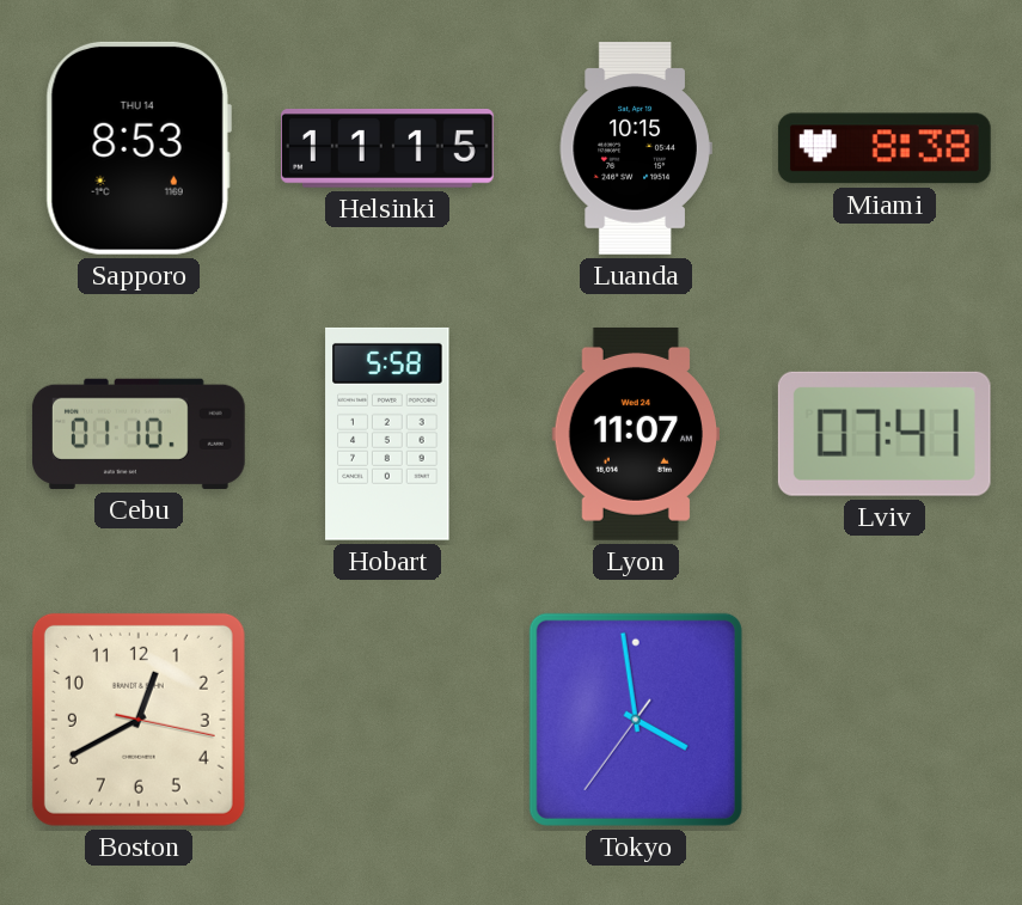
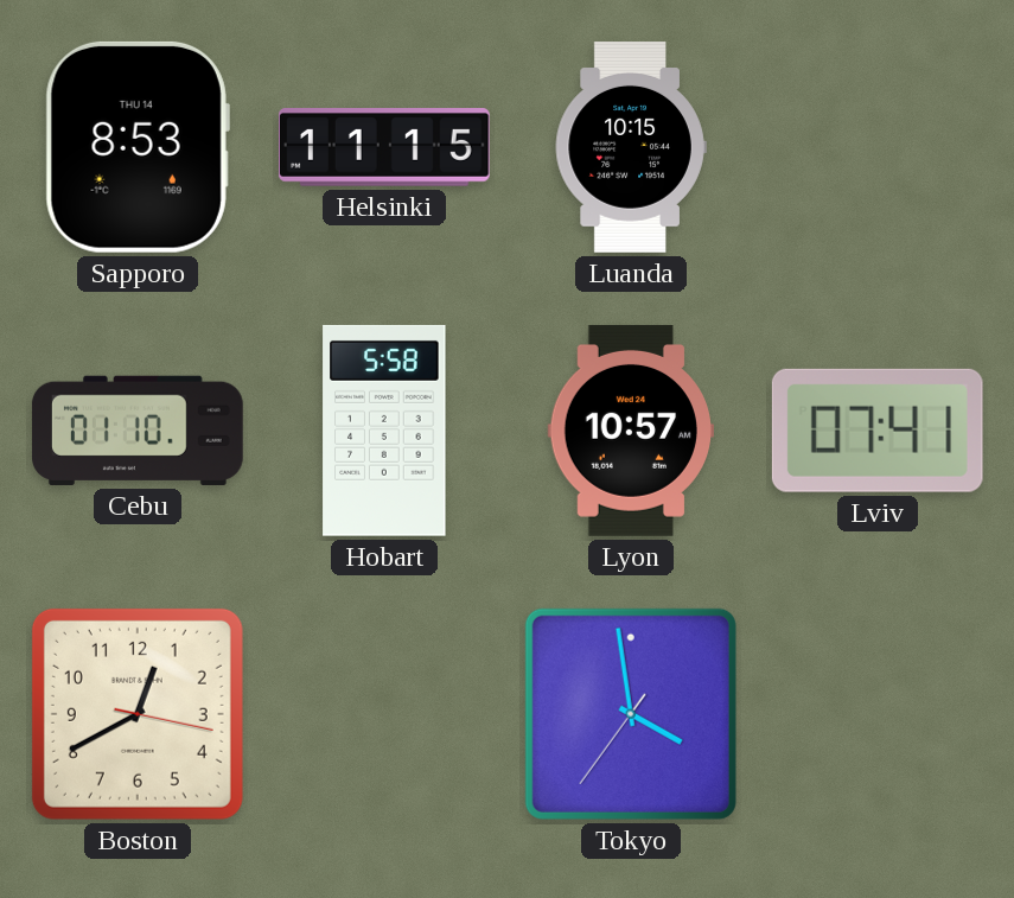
Miami: 8:38 -> none
Lyon: 11:07 -> 10:57
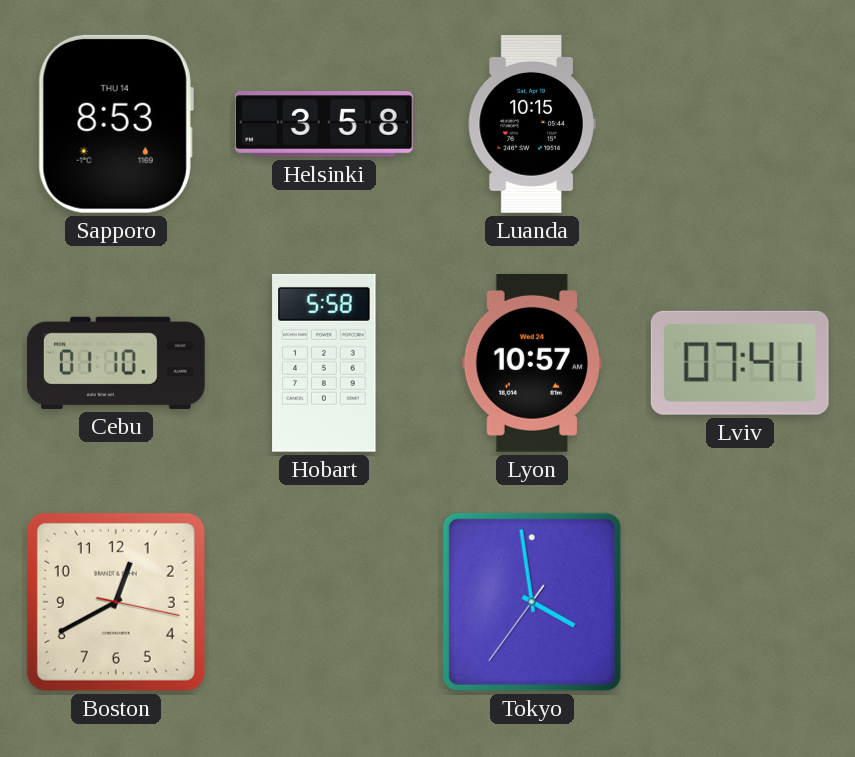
Helsinki: 11:15 -> 3:58
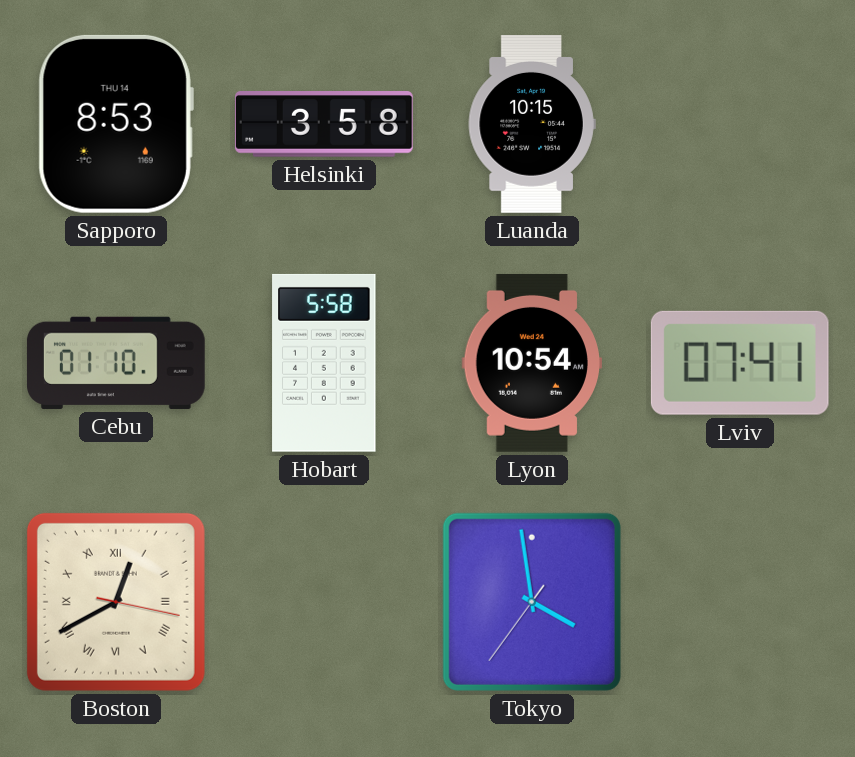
Lyon: 10:57 -> 10:54
Boston numerals: Arabic -> Roman
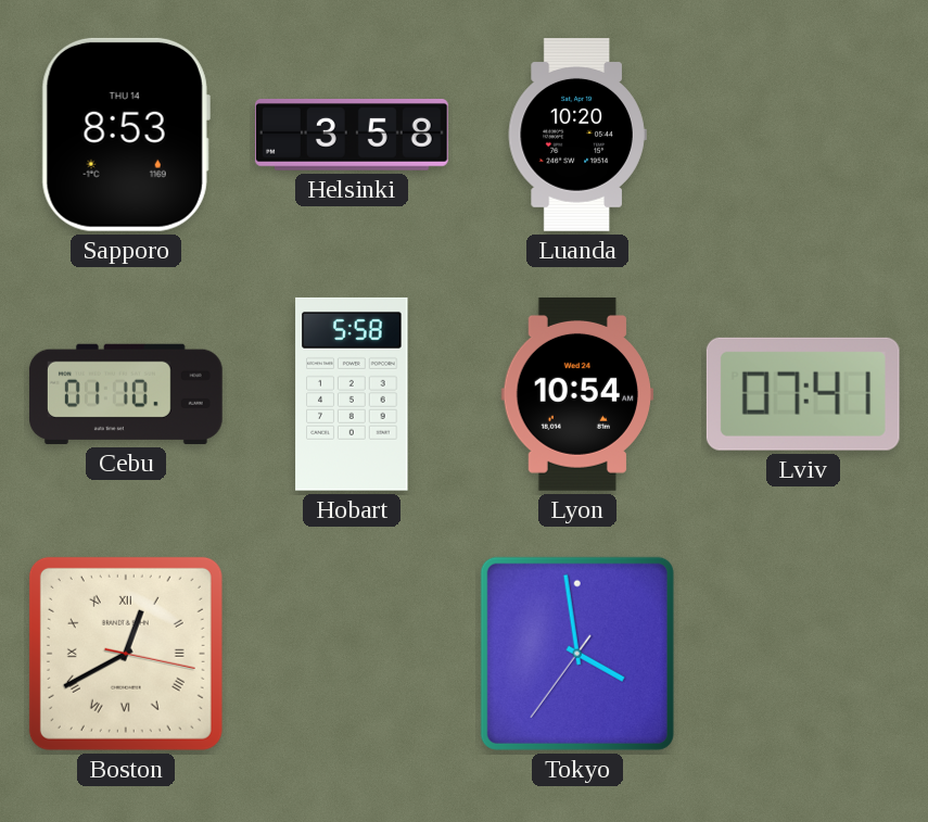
Luanda: 10:15 -> 10:20
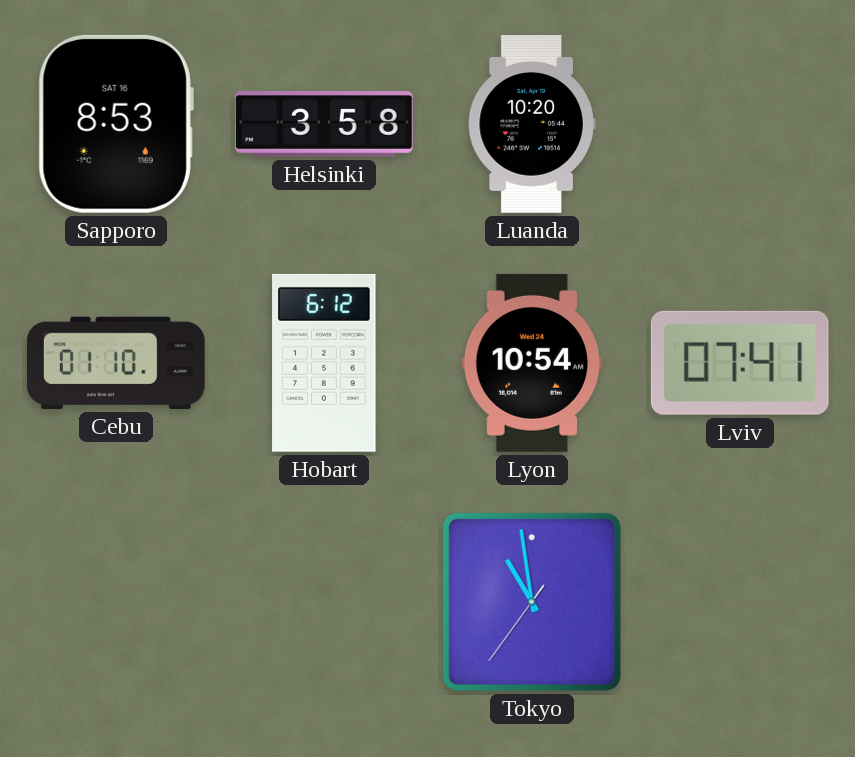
Sapporo date: THU 14 -> SAT 16
Hobart: 5:58 -> 6:12
Boston: 12:40 -> none
Tokyo: 3:58 -> 10:58
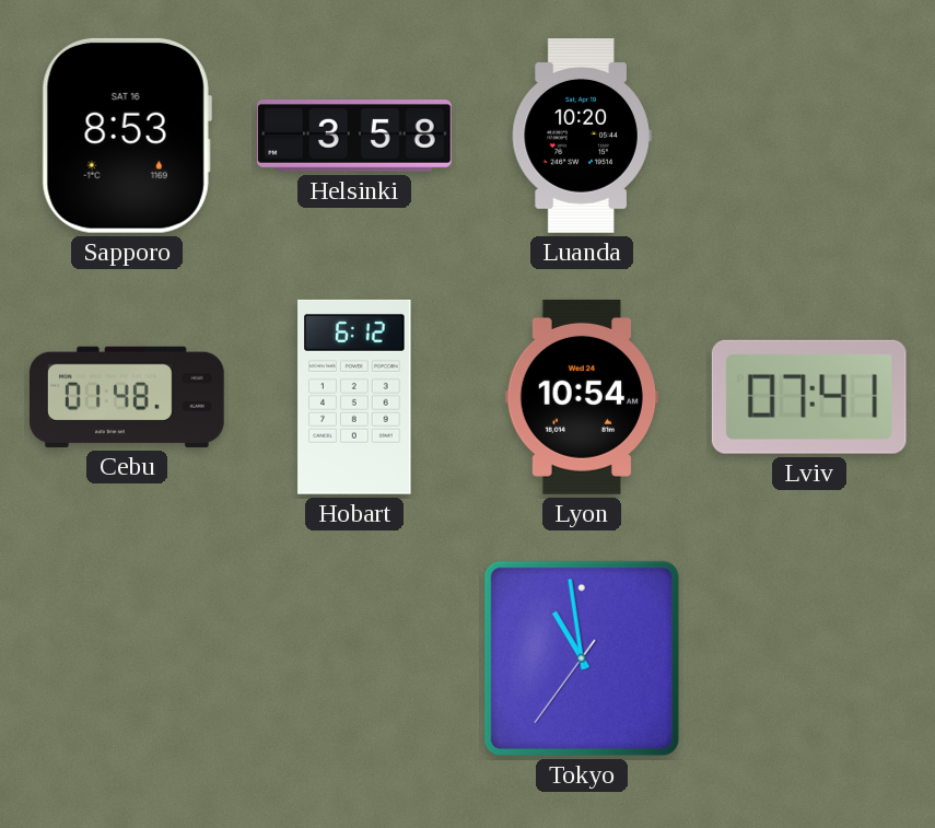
Cebu: 01:10 -> 01:48
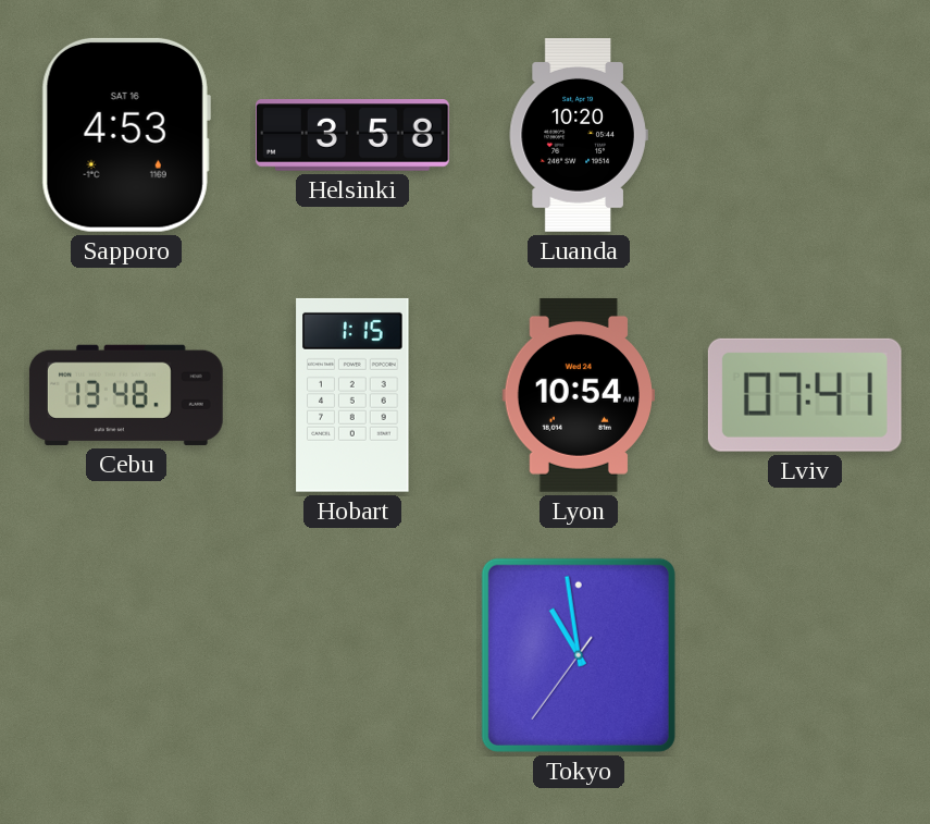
Sapporo: 8:53 -> 4:53
Cebu: 01:48 -> 13:48
Hobart: 6:12 -> 1:15
